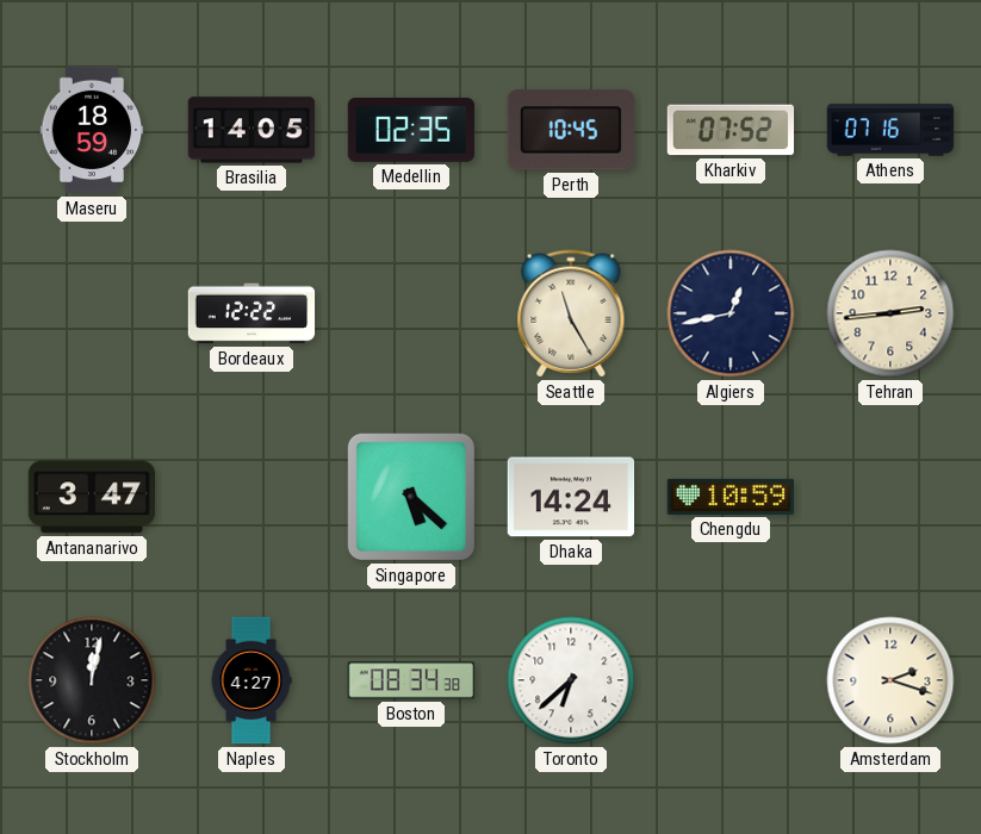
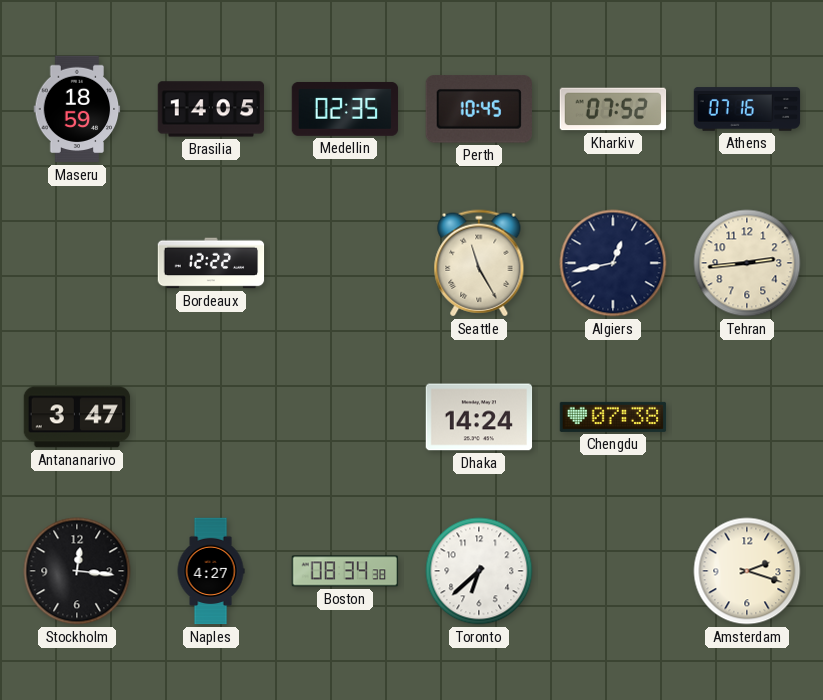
Singapore: 5:22 -> none
Chengdu: 10:59 -> 07:38
Stockholm: 12:02 -> 12:16
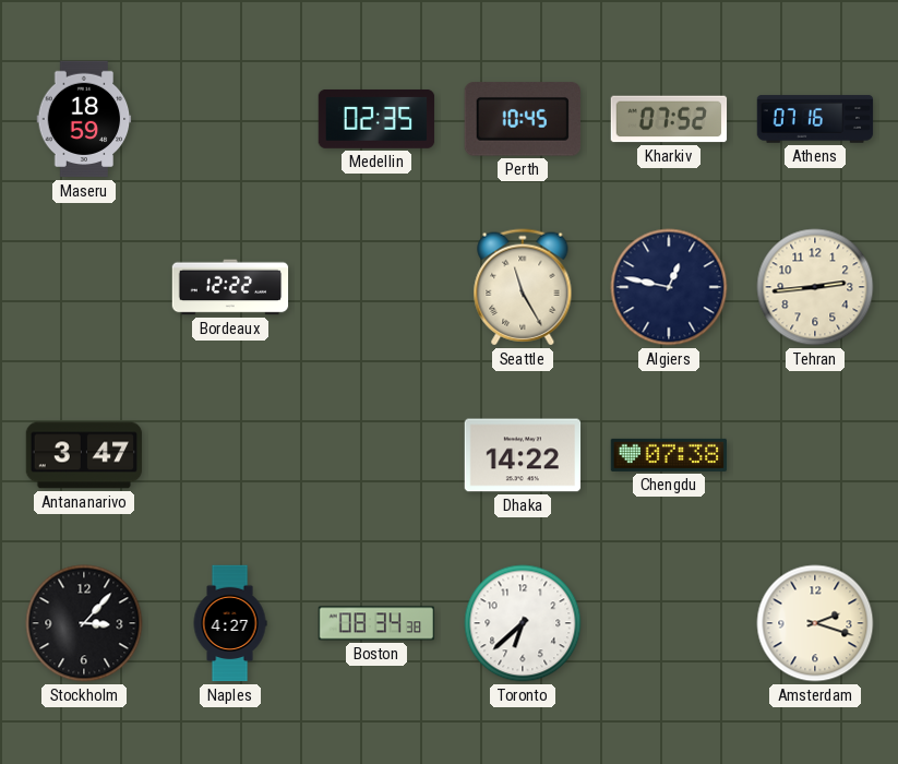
Brasilia: 14:05 -> none
Algiers: 12:43 -> 12:47
Dhaka: 14:24 -> 14:22
Stockholm: 12:16 -> 3:07
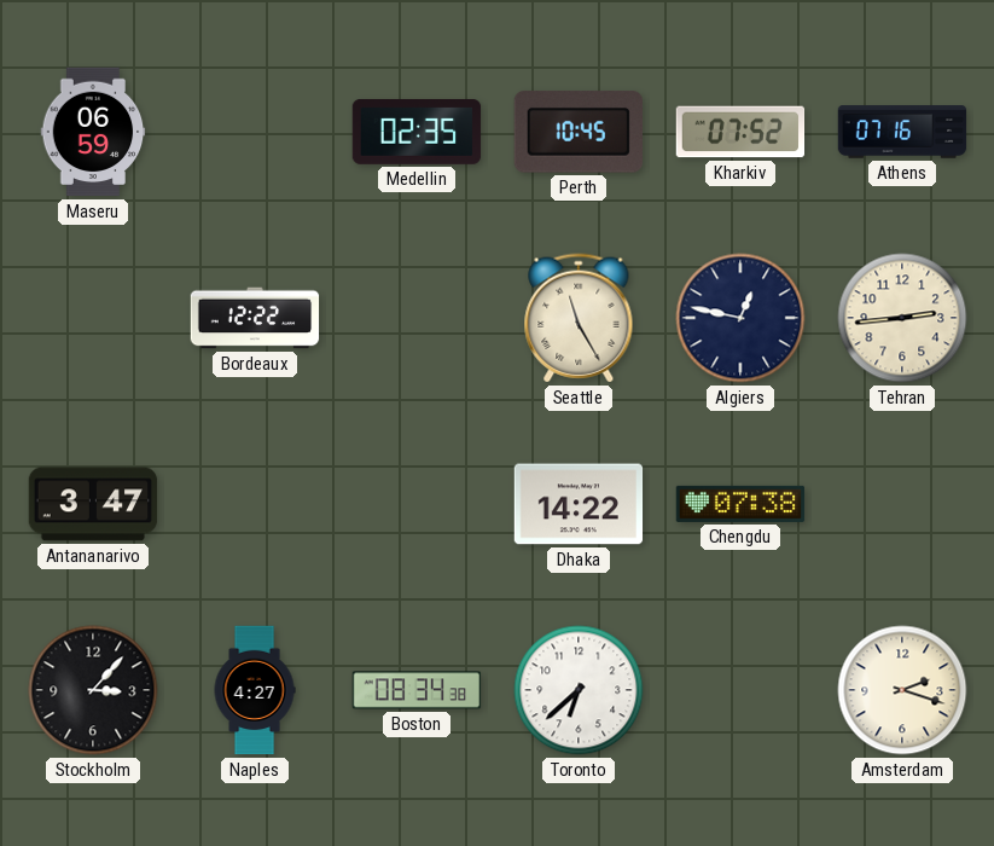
Maseru: 18:59 -> 06:59
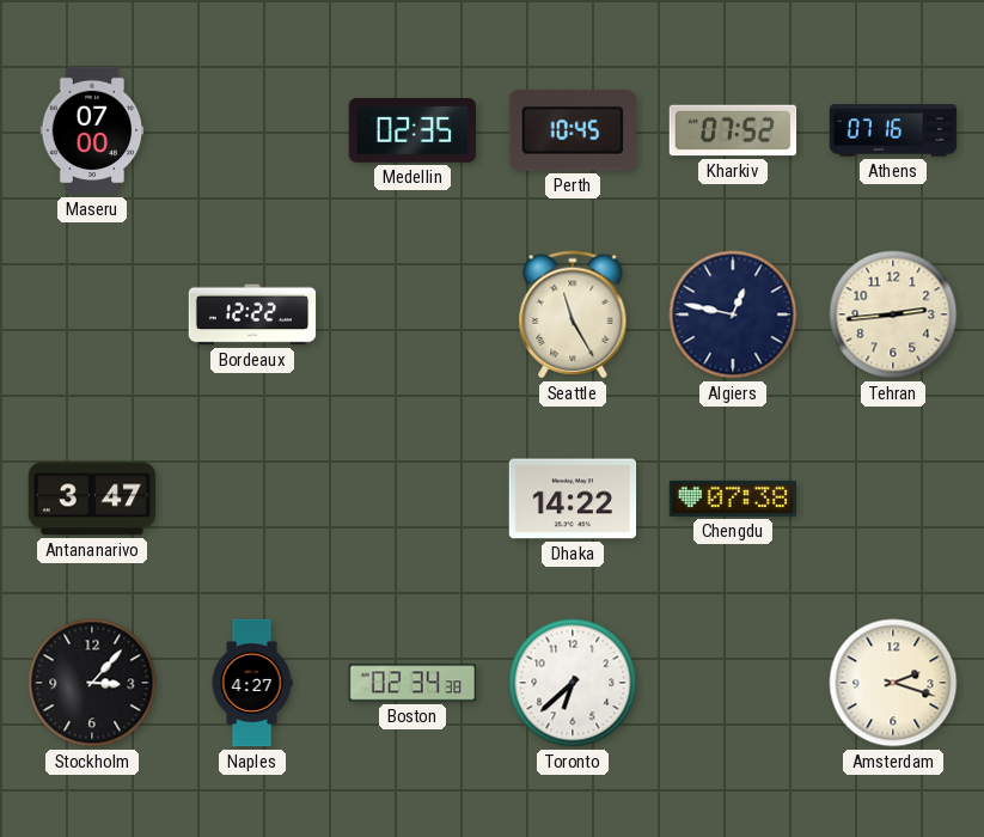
Maseru: 06:59 -> 07:00
Boston: 08:34 -> 02:34
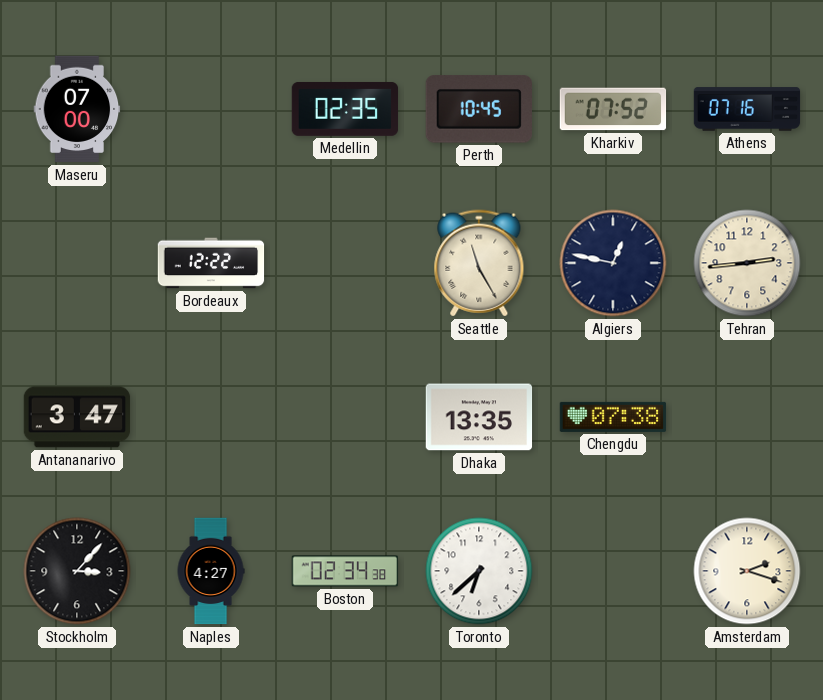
Dhaka: 14:22 -> 13:35
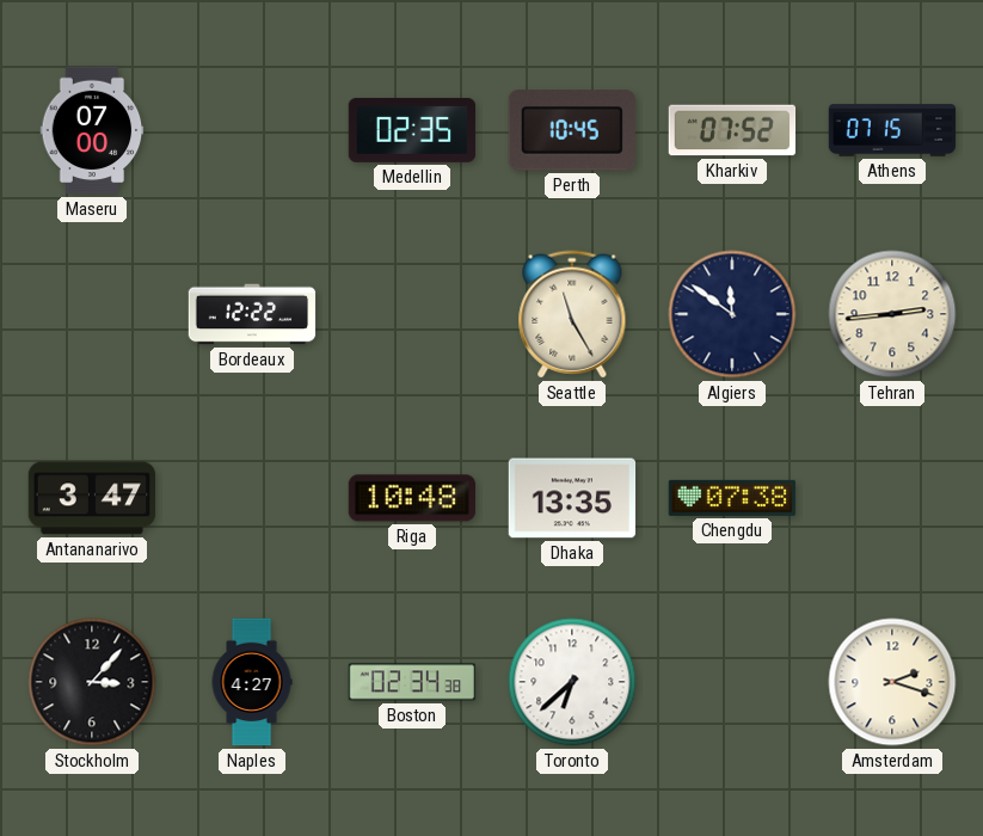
Athens: 07:16 -> 07:15
Algiers: 12:47 -> 11:51
Riga: none -> 10:48
